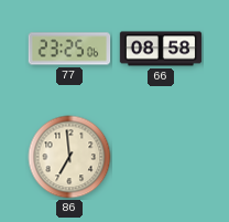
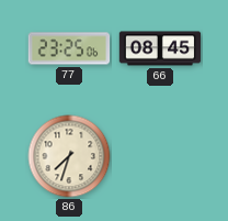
66: 08:58 -> 08:45
86: 6:59 -> 7:33
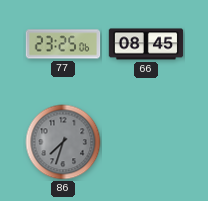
86 dial: cream -> grey
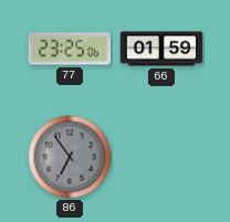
66: 08:45 -> 01:59
86: 7:33 -> 6:54
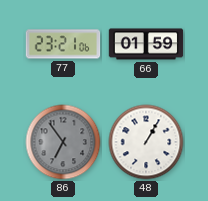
77: 23:25 -> 23:21
48: none -> 1:05
